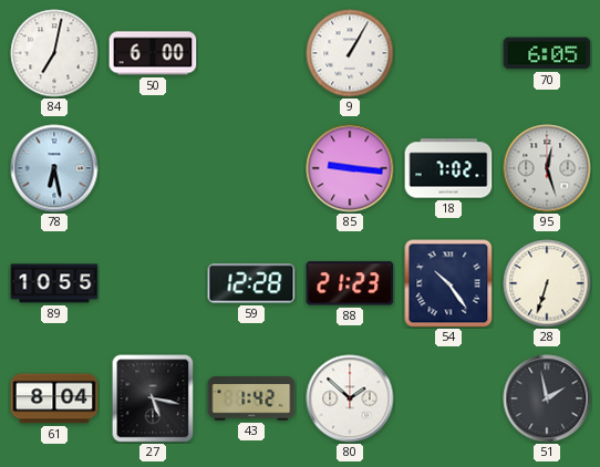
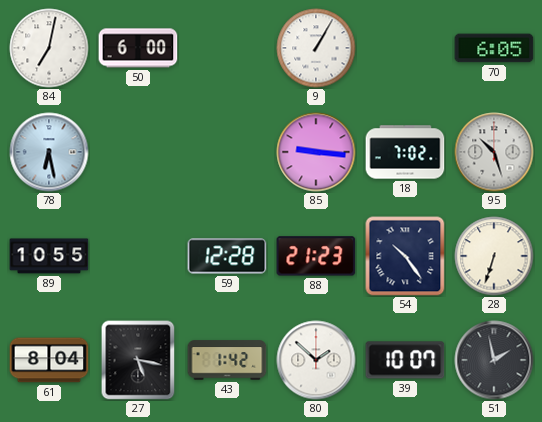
95: 12:27 -> 10:27
39: none -> 10:07
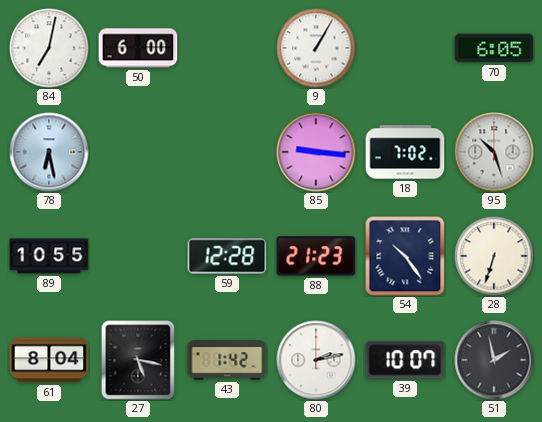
80: 1:52 -> 2:13
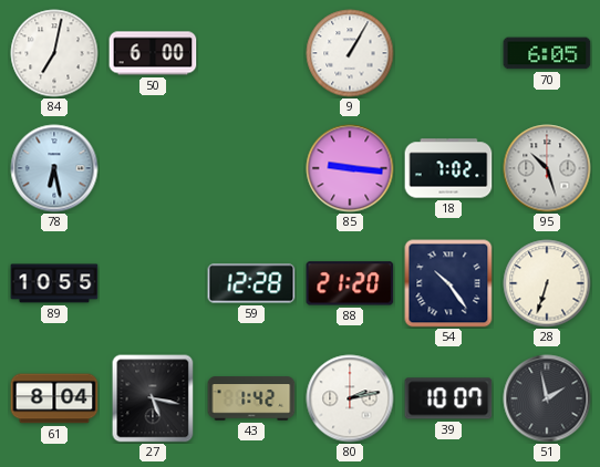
88: 21:23 -> 21:20
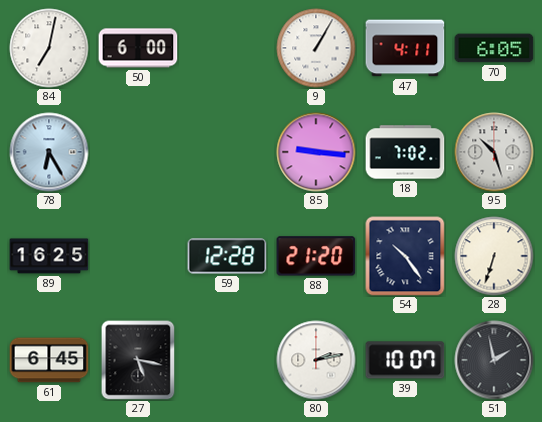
47: none -> 4:11
78: 6:28 -> 6:25
89: 10:55 -> 16:25
61: 8:04 -> 6:45
43: 1:42 -> none
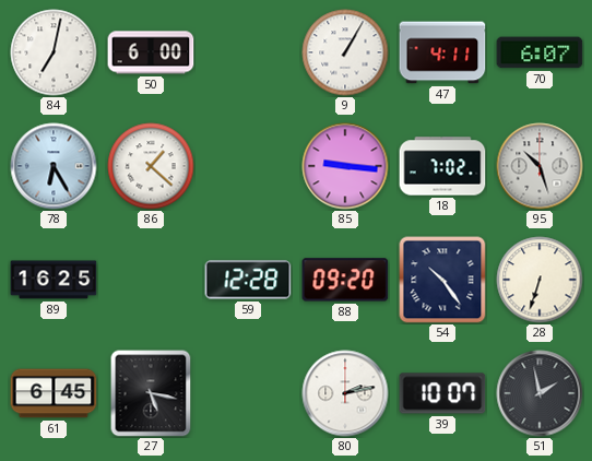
70: 6:05 -> 6:07
86: none -> 1:22
88: 21:20 -> 09:20
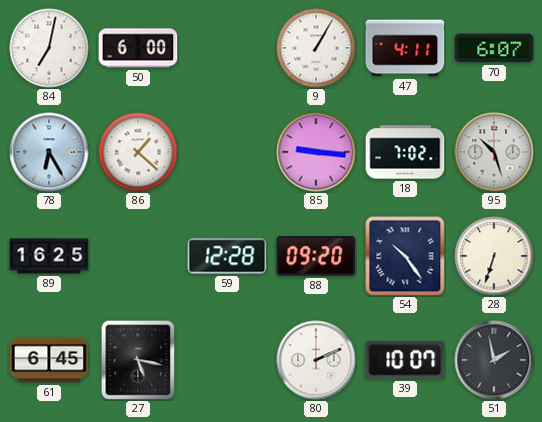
80: 2:13 -> 2:11
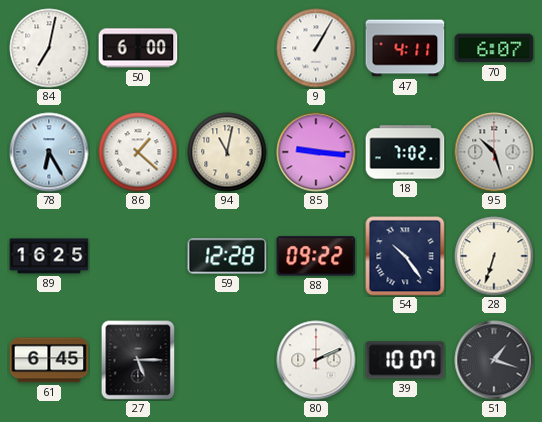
94: none -> 11:02
88: 09:20 -> 09:22
27: 5:17 -> 5:15
51: 1:58 -> 1:18
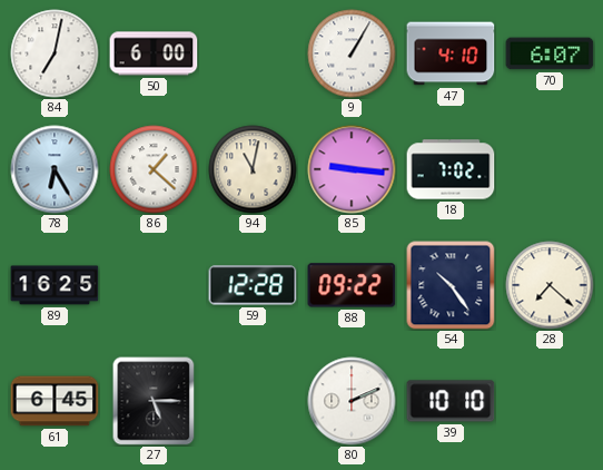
47: 4:11 -> 4:10
95: 10:27 -> none
28: 6:33 -> 7:22
39: 10:07 -> 10:10
51: 1:18 -> none
